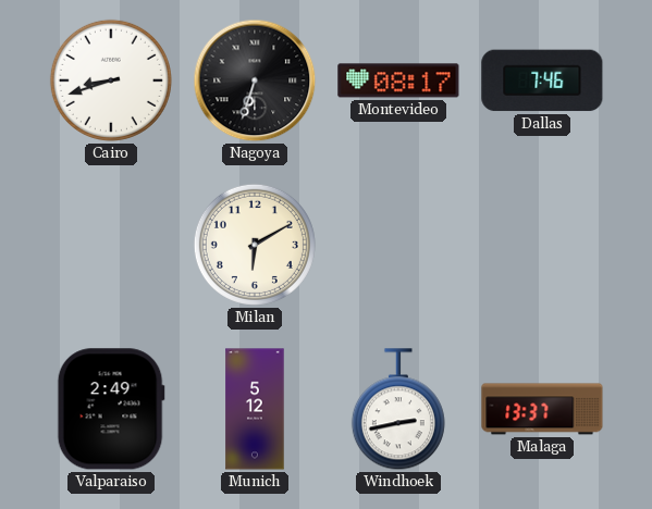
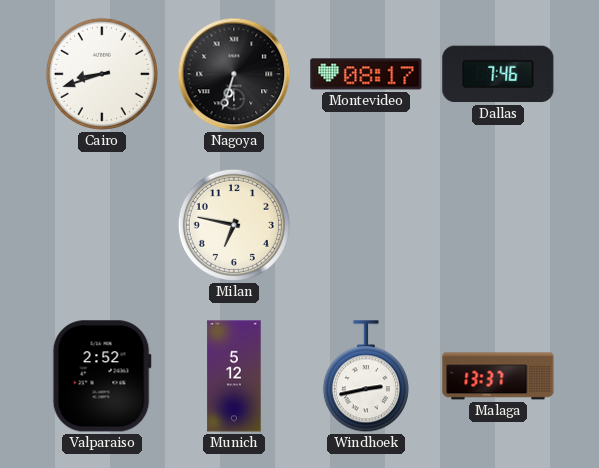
Milan: 6:10 -> 6:47
Valparaiso: 2:49 -> 2:52
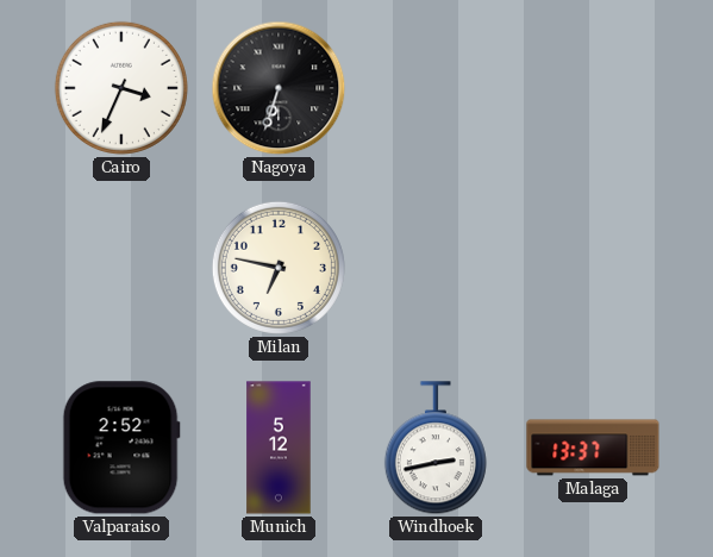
Cairo: 8:42 -> 3:34
Montevideo: 08:17 -> none
Dallas: 7:46 -> none
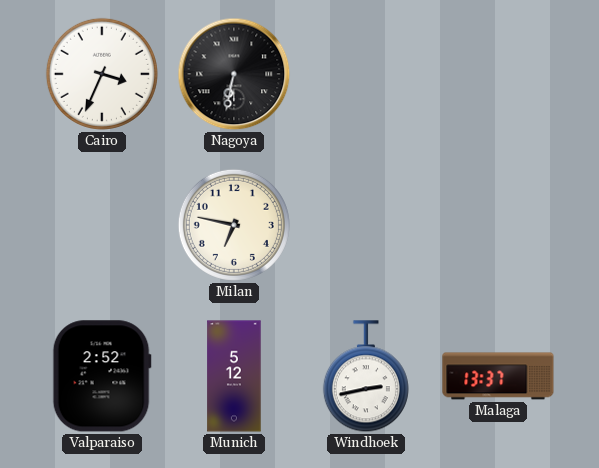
Nagoya: 6:33 -> 6:32
